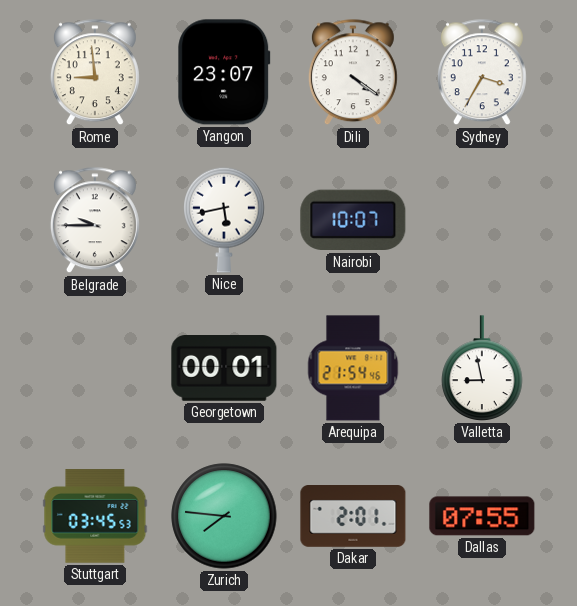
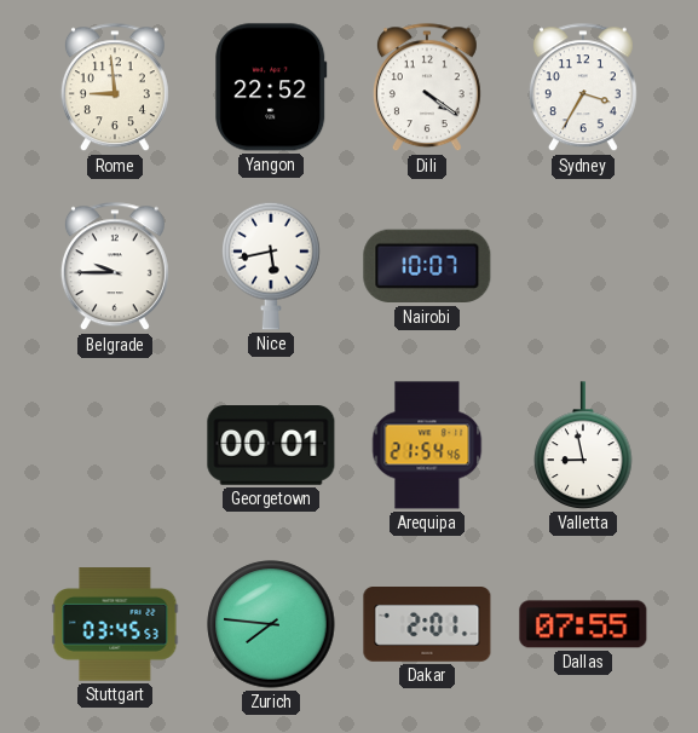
Yangon: 23:07 -> 22:52
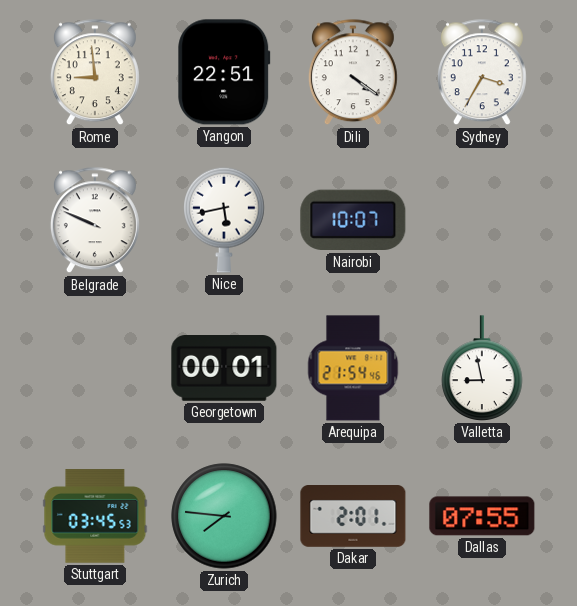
Yangon: 22:52 -> 22:51
Belgrade: 9:45 -> 9:49
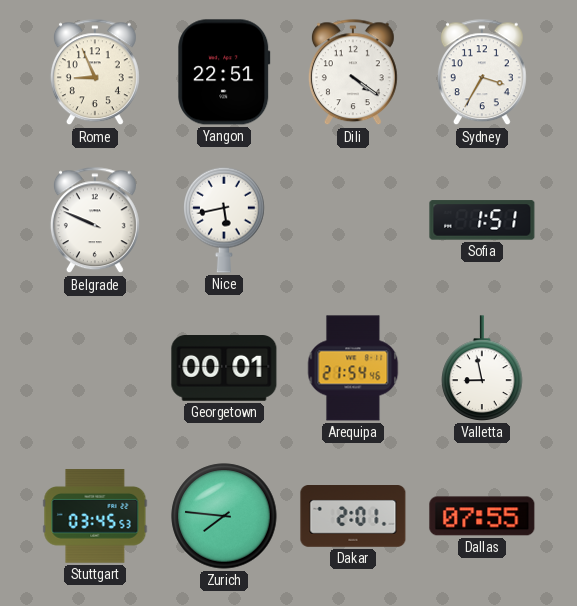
Rome: 8:59 -> 8:56
Nairobi: 10:07 -> none
Sofia: none -> 1:51
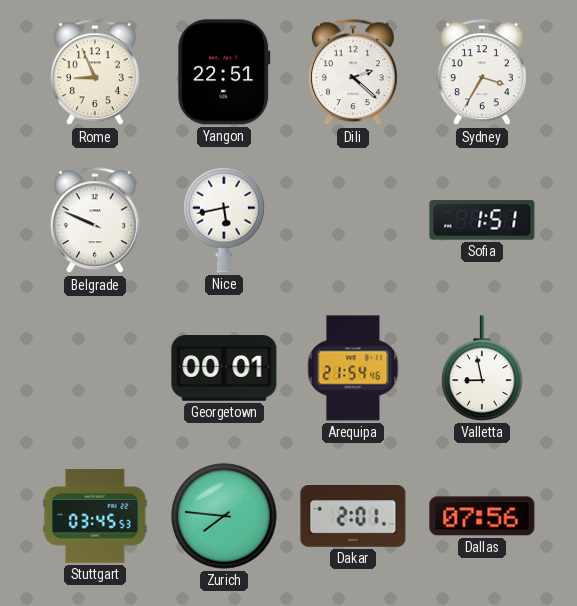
Dili: 4:21 -> 2:22
Dallas: 07:55 -> 07:56
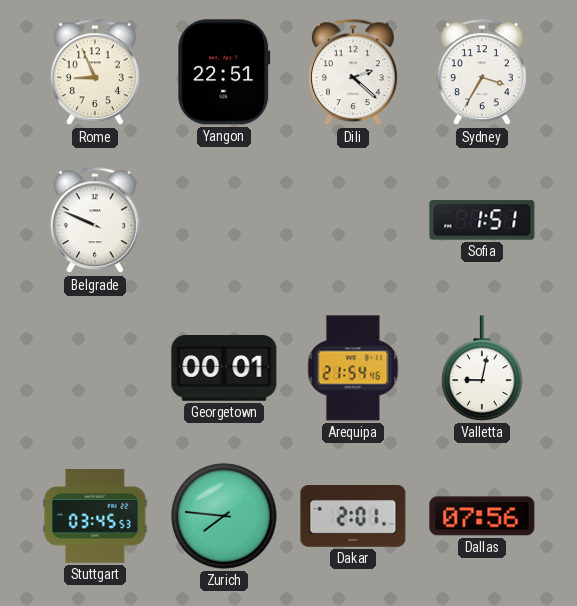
Nice: 5:43 -> none
Valletta: 8:58 -> 9:02
